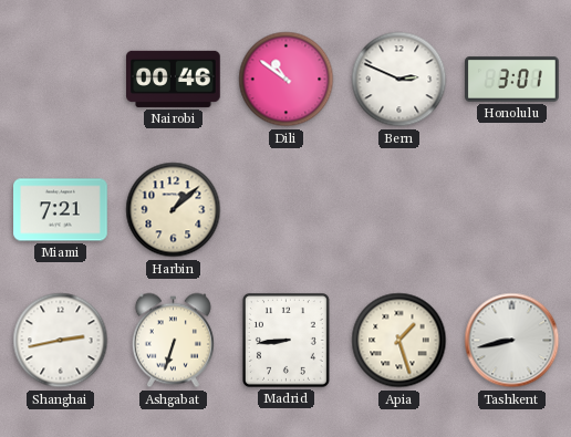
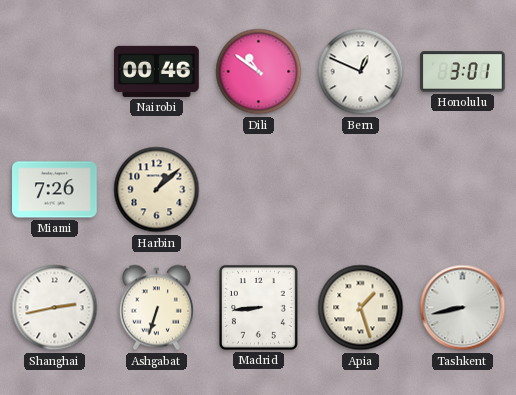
Bern: 2:49 -> 12:49
Miami: 7:21 -> 7:26
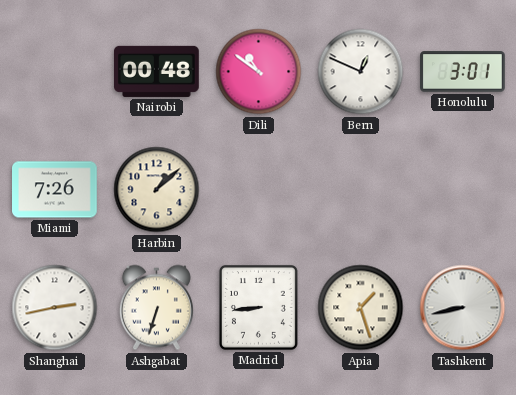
Nairobi: 00:46 -> 00:48
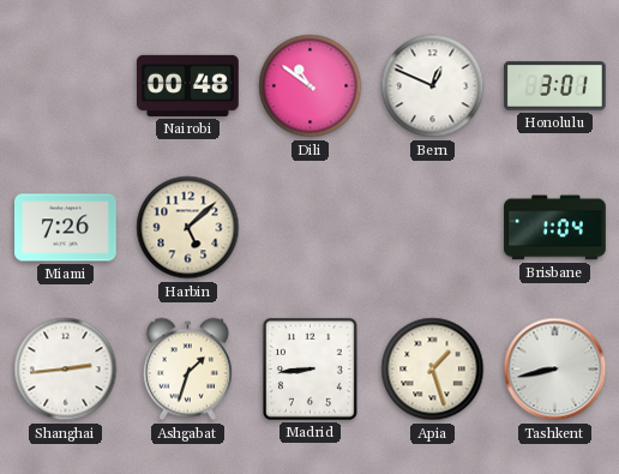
Harbin: 1:08 -> 5:08
Brisbane: none -> 1:04
Shanghai: 2:43 -> 2:44
Ashgabat: 6:33 -> 1:33
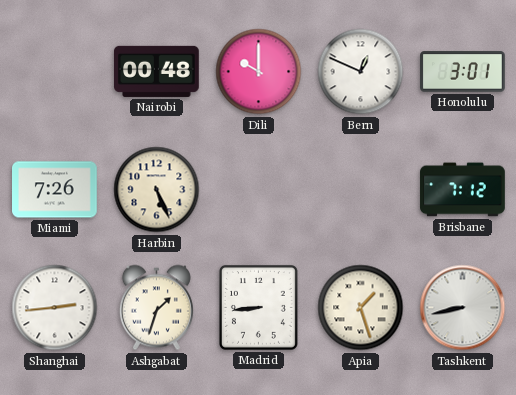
Dili: 10:51 -> 10:00
Harbin: 5:08 -> 5:26
Brisbane: 1:04 -> 7:12
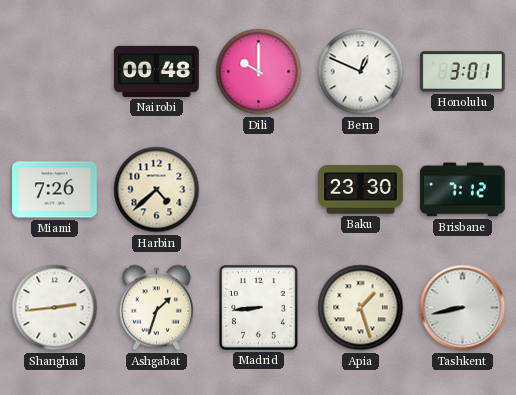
Harbin: 5:26 -> 4:38
Baku: none -> 23:30
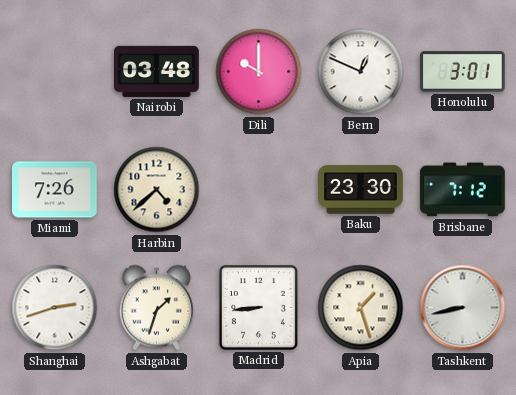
Nairobi: 00:48 -> 03:48
Shanghai: 2:44 -> 2:42
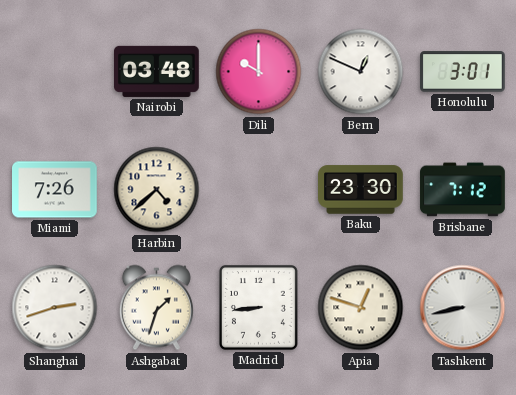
Apia: 1:27 -> 12:48
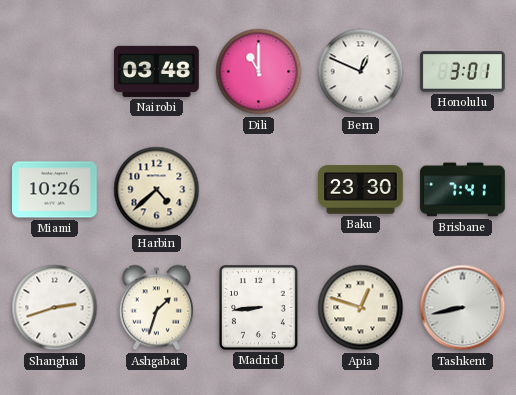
Dili: 10:00 -> 11:00
Miami: 7:26 -> 10:26
Brisbane: 7:12 -> 7:41
